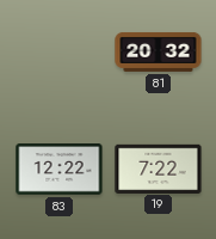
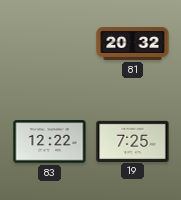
19: 7:22 -> 7:25
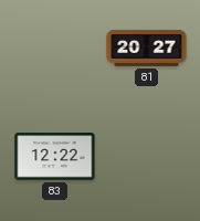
81: 20:32 -> 20:27
19: 7:25 -> none
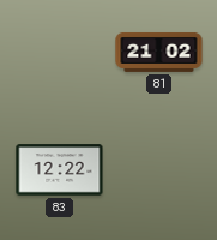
81: 20:27 -> 21:02
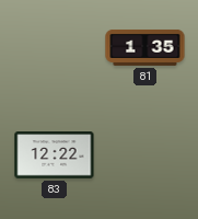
81: 21:02 -> 1:35
